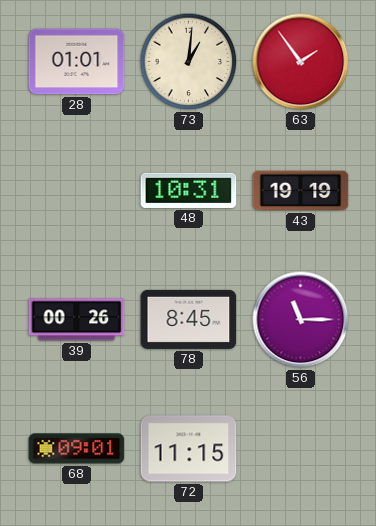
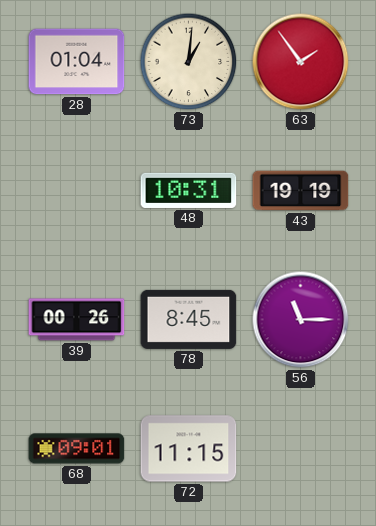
28: 01:01 -> 01:04
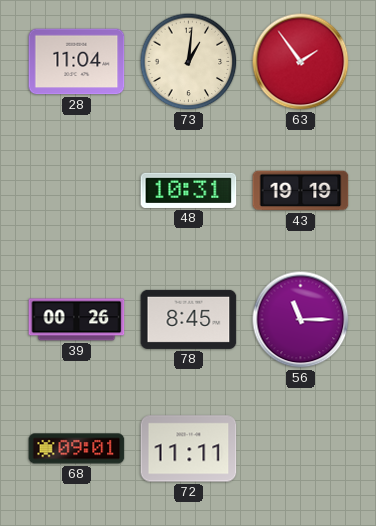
28: 01:04 -> 11:04
72: 11:15 -> 11:11
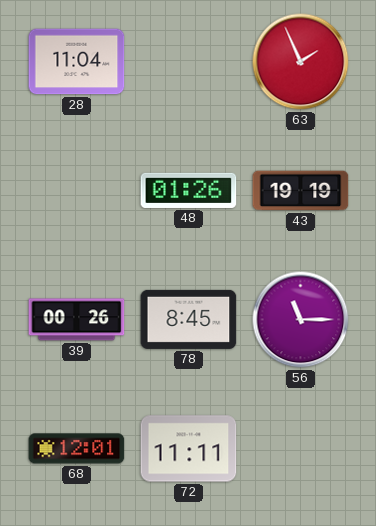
73: 1:01 -> none
63: 1:54 -> 1:56
48: 10:31 -> 01:26
68: 09:01 -> 12:01
